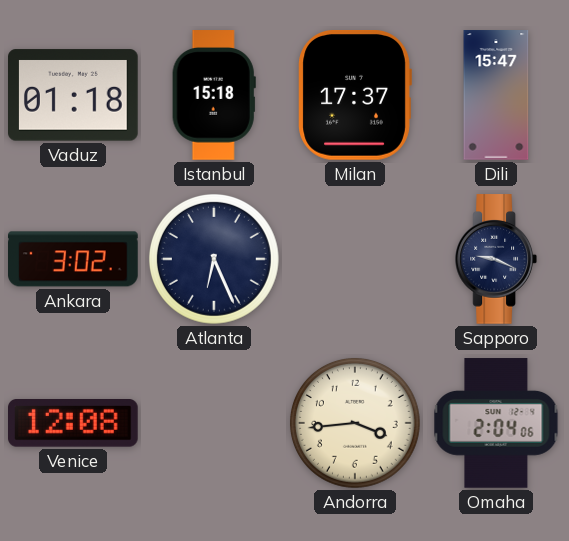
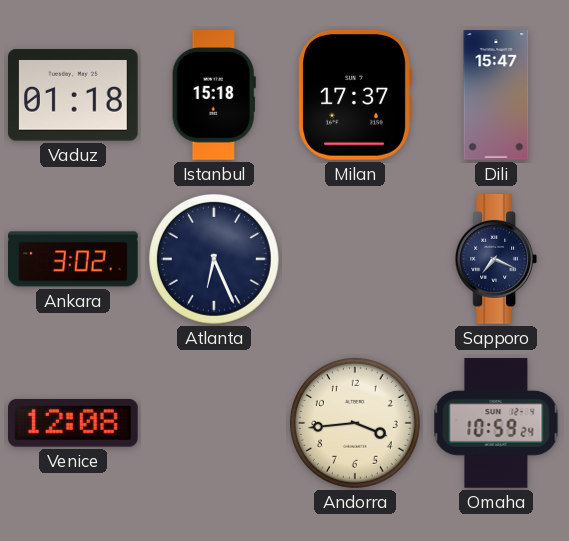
Sapporo: 9:19 -> 7:19
Omaha: 2:04 -> 10:59
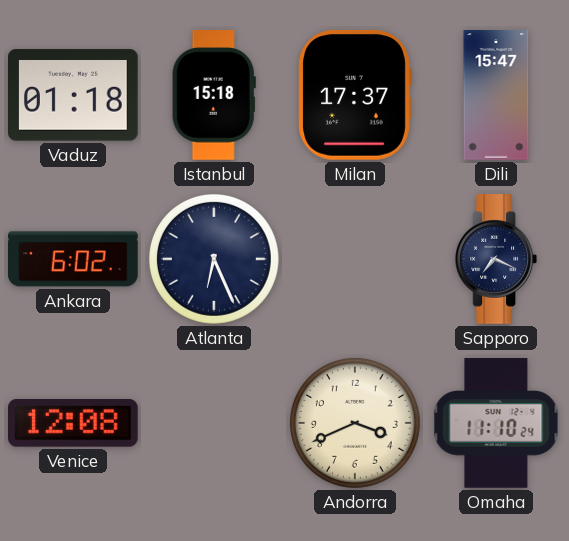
Ankara: 3:02 -> 6:02
Andorra: 3:44 -> 3:41
Omaha: 10:59 -> 11:10
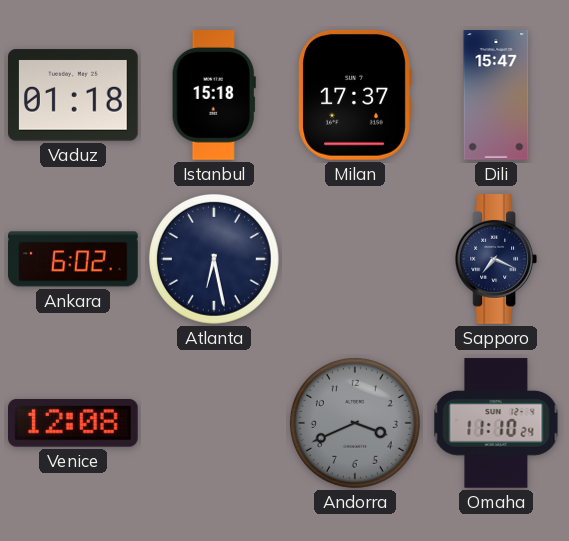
Atlanta: 6:26 -> 6:28
Andorra dial: cream -> grey
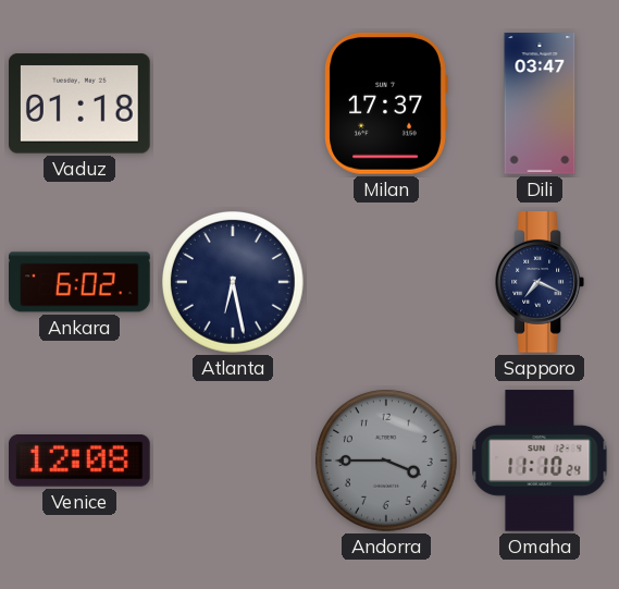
Istanbul: 15:18 -> none
Dili: 15:47 -> 03:47
Andorra: 3:41 -> 3:45
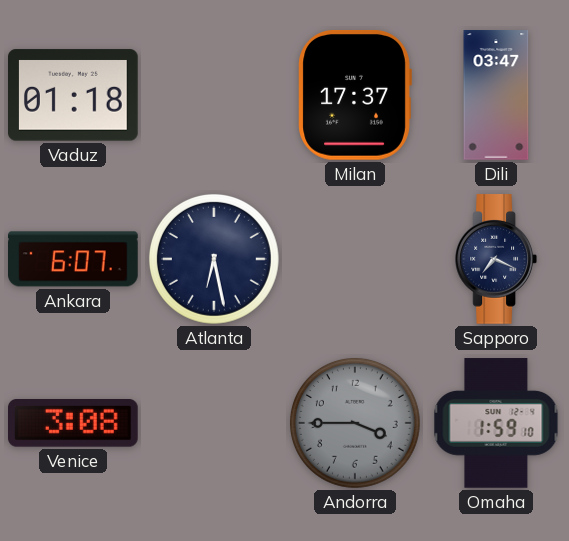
Ankara: 6:02 -> 6:07
Venice: 12:08 -> 3:08
Omaha: 11:10 -> 1:59
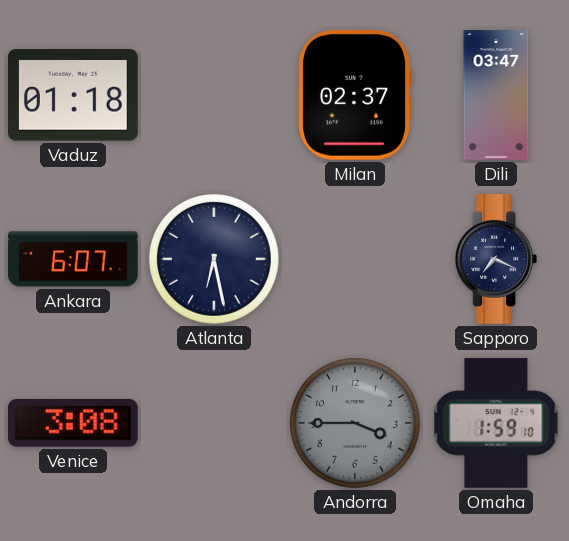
Milan: 17:37 -> 02:37
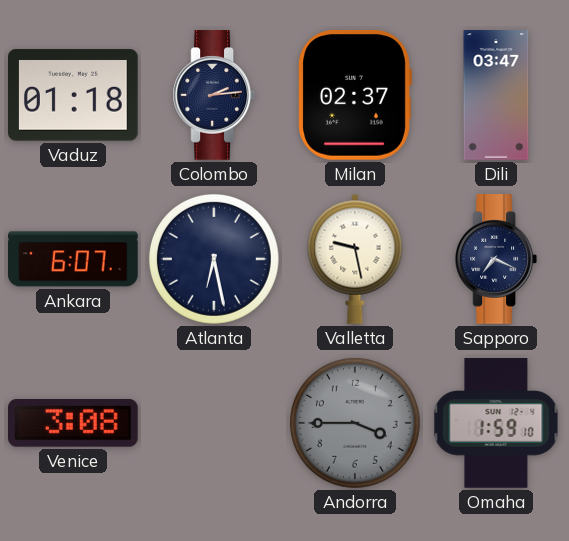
Colombo: none -> 2:14
Valletta: none -> 9:28
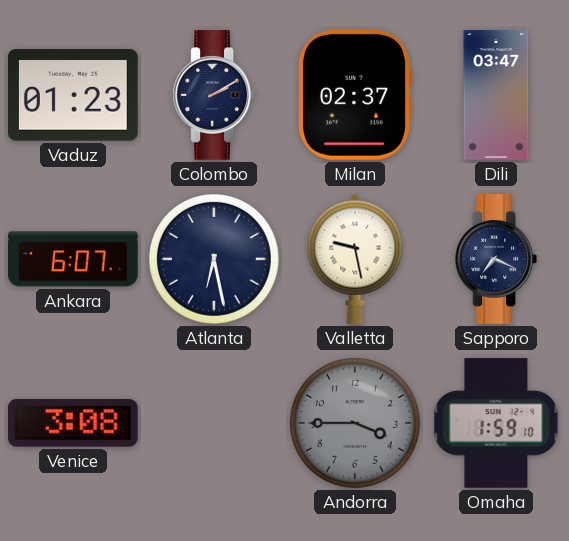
Vaduz: 01:18 -> 01:23
Colombo: 2:14 -> 2:10
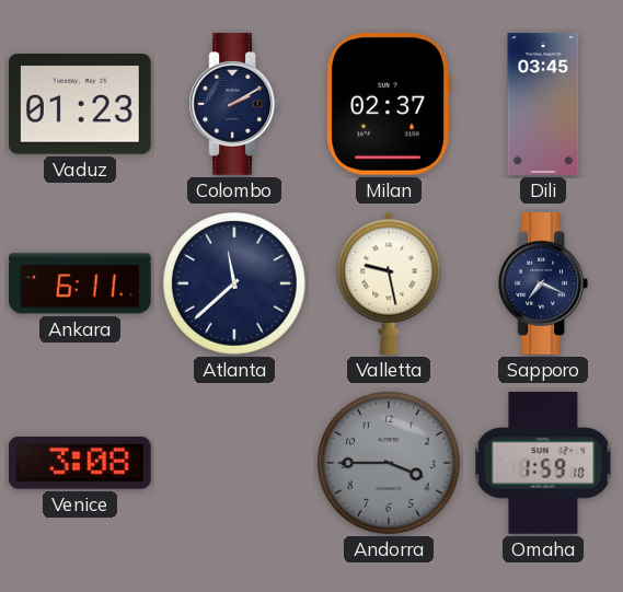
Dili: 03:47 -> 03:45
Ankara: 6:07 -> 6:11
Atlanta: 6:28 -> 11:38
